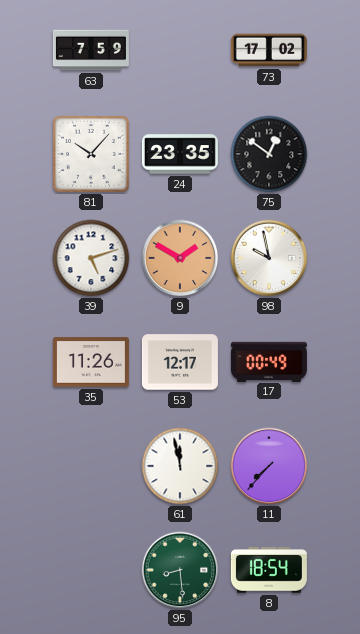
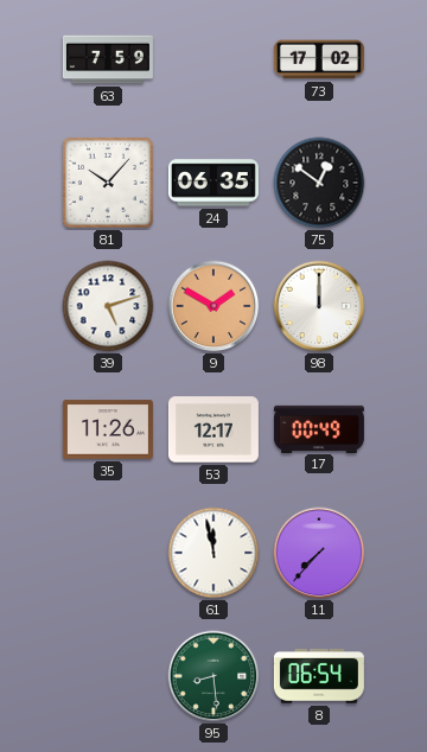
24: 23:35 -> 06:35
98: 9:58 -> 12:00
8: 18:54 -> 06:54
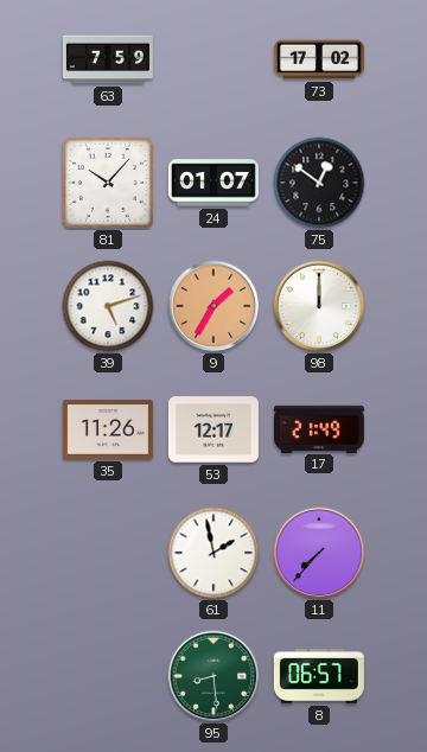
24: 06:35 -> 01:07
9: 1:50 -> 1:35
17: 00:49 -> 21:49
61: 11:58 -> 1:58
8: 06:54 -> 06:57
